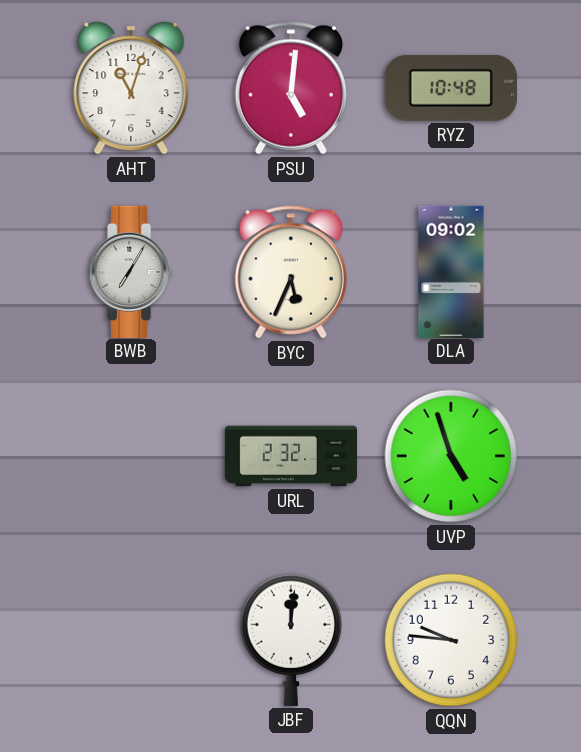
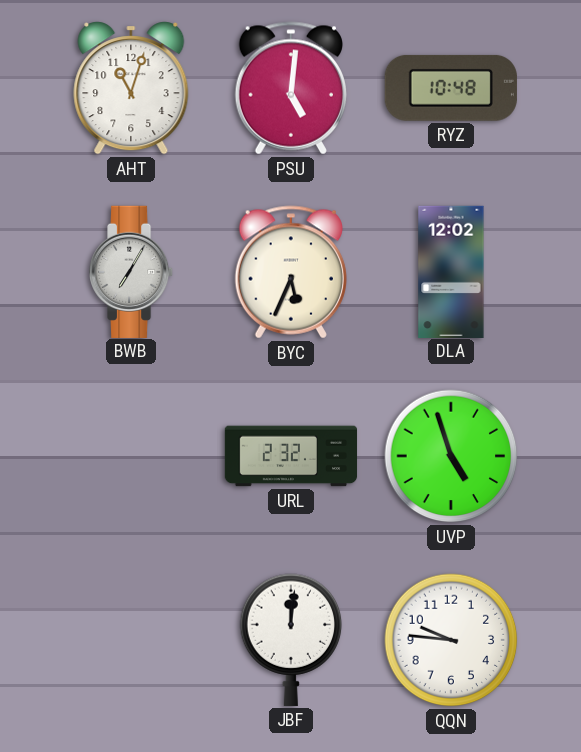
DLA: 09:02 -> 12:02
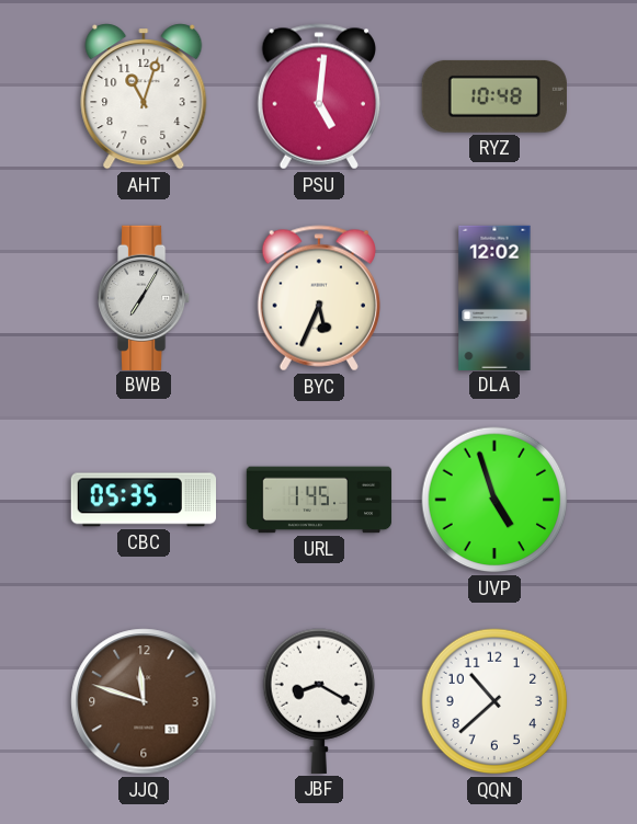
CBC: none -> 05:35
URL: 2:32 -> 1:45
JJQ: none -> 11:48
JBF: 12:01 -> 8:20
QQN: 9:46 -> 10:38
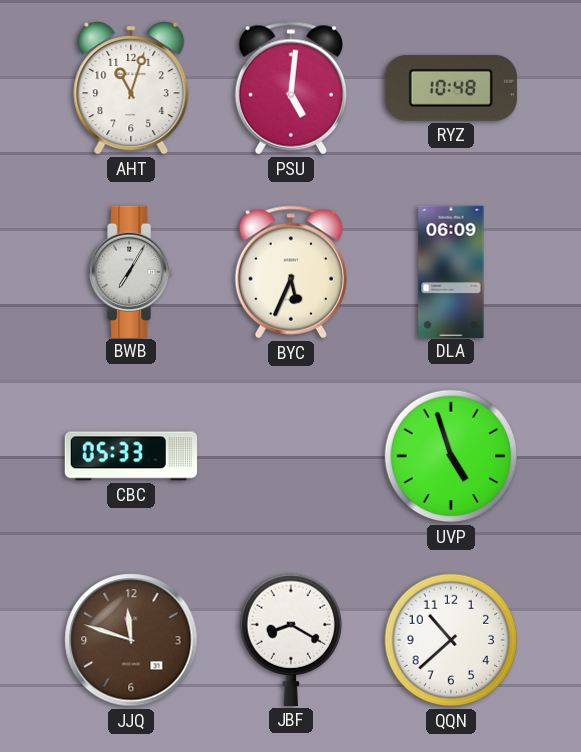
DLA: 12:02 -> 06:09
CBC: 05:35 -> 05:33
URL: 1:45 -> none
